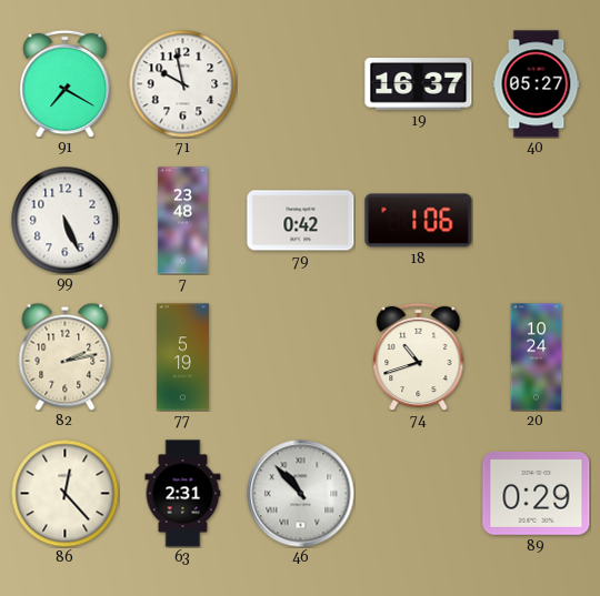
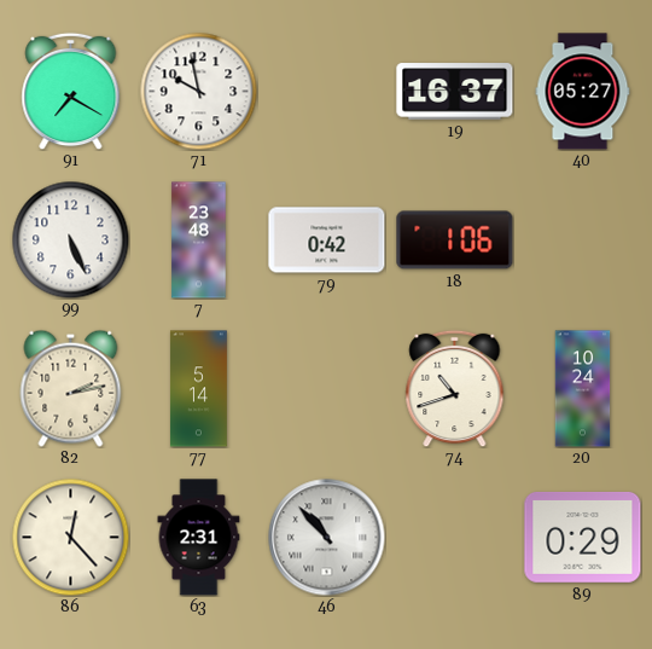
77: 5:19 -> 5:14
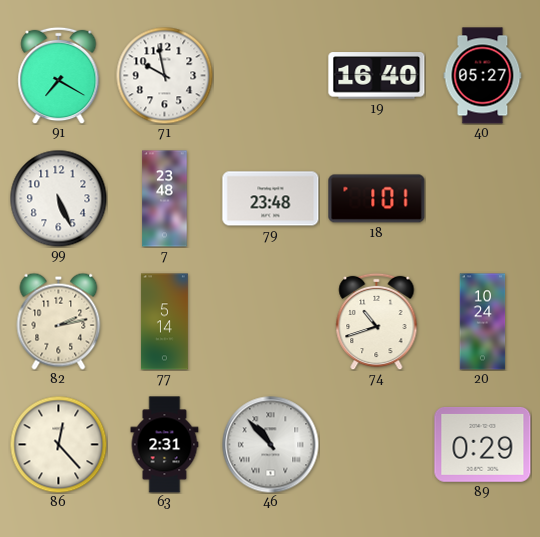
19: 16:37 -> 16:40
79: 0:42 -> 23:48
18: 1:06 -> 1:01
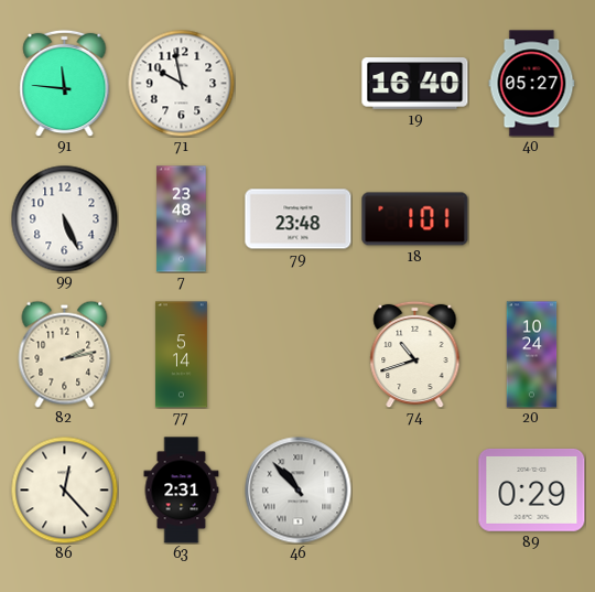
91: 7:20 -> 11:46
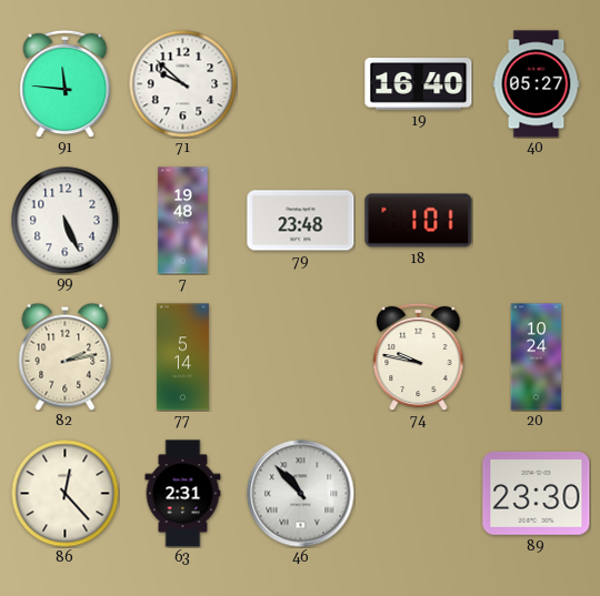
71: 9:58 -> 9:52
7: 23:48 -> 19:48
74: 10:42 -> 9:47
89: 0:29 -> 23:30
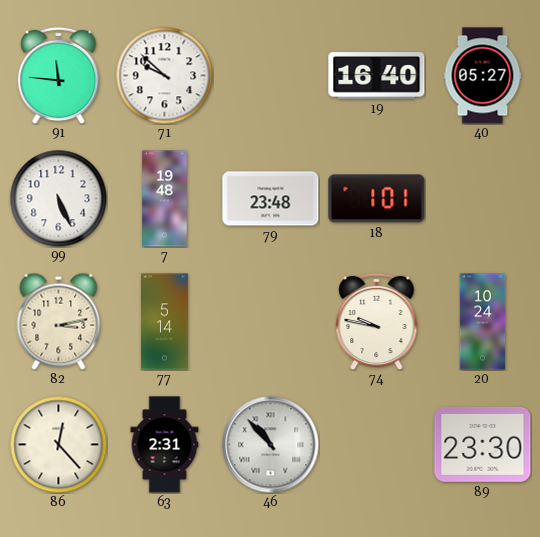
82: 2:13 -> 3:13
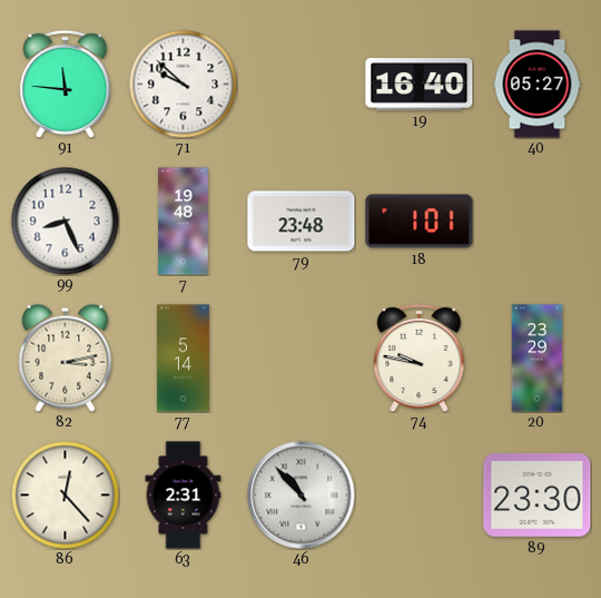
99: 5:26 -> 8:26
20: 10:24 -> 23:29
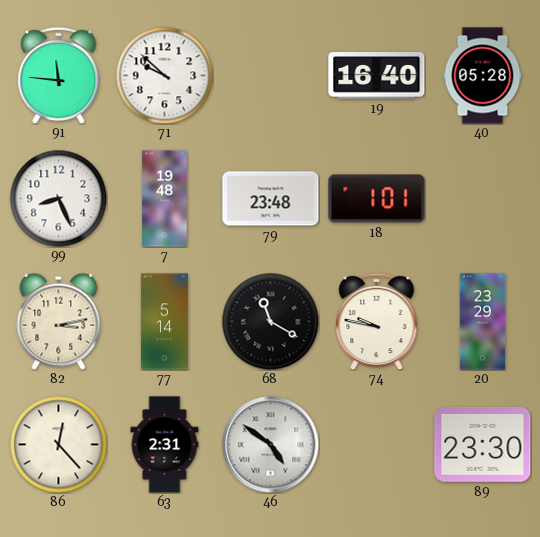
40: 05:27 -> 05:28
68: none -> 11:20
46: 10:53 -> 4:51
